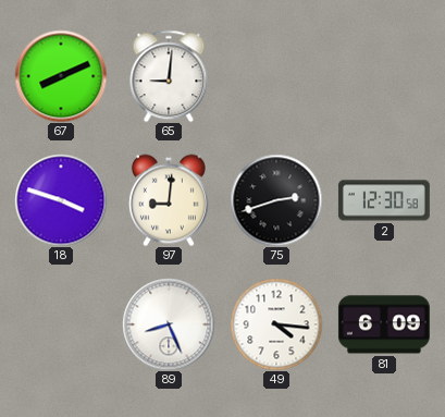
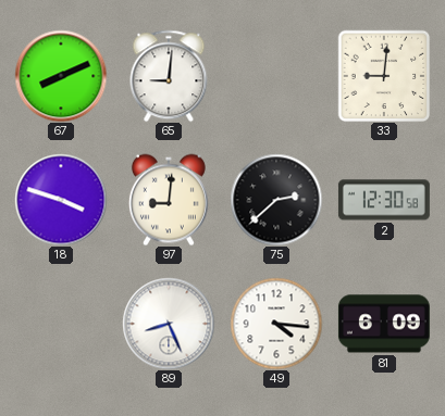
33: none -> 9:01
75: 2:42 -> 2:38
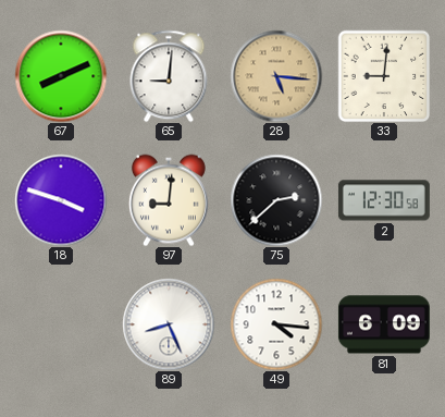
28: none -> 5:16
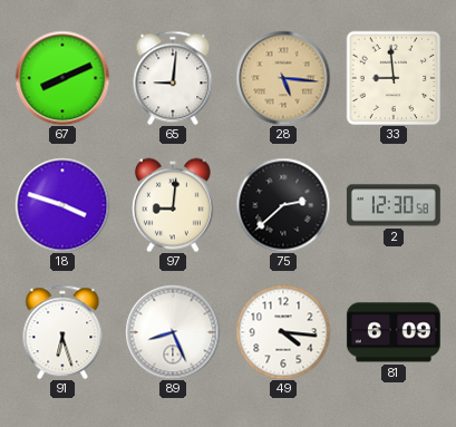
33: 9:01 -> 8:59
91: none -> 6:27
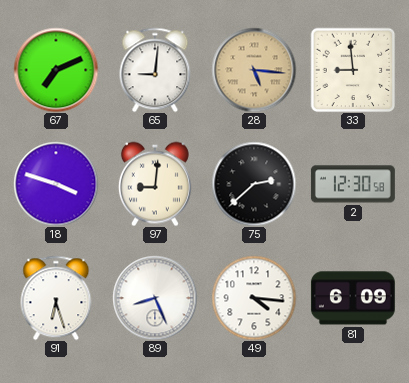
67: 8:11 -> 7:11
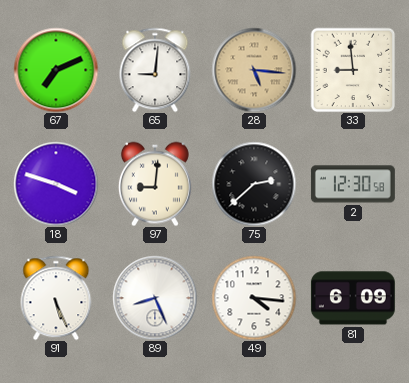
91: 6:27 -> 5:26
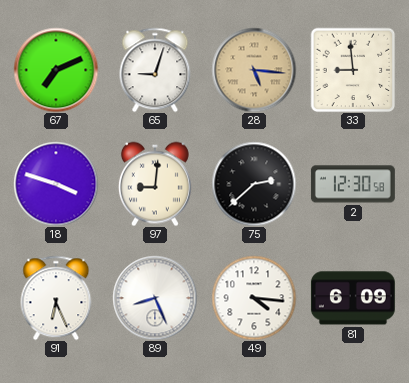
65: 9:01 -> 9:03
91: 5:26 -> 6:26
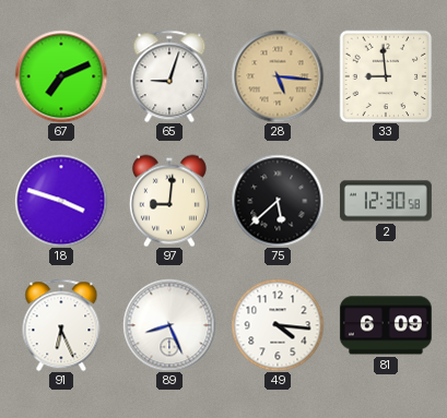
75: 2:38 -> 5:38
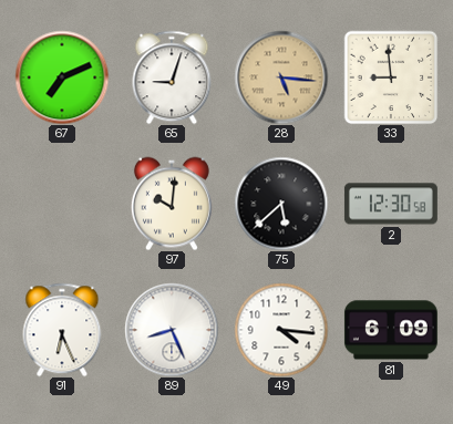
18: 3:48 -> none
97: 9:01 -> 10:01
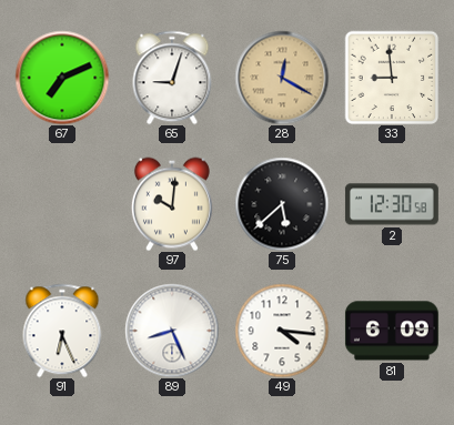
28: 5:16 -> 12:20
